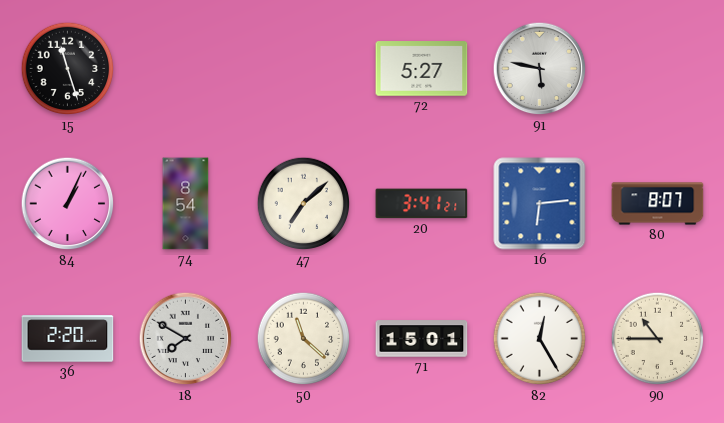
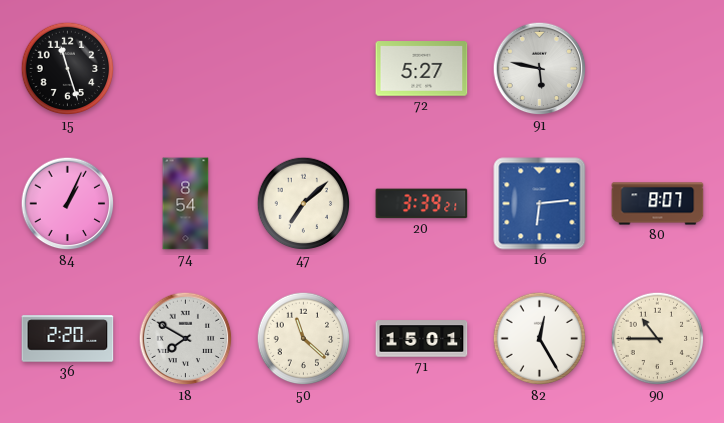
20: 3:41 -> 3:39
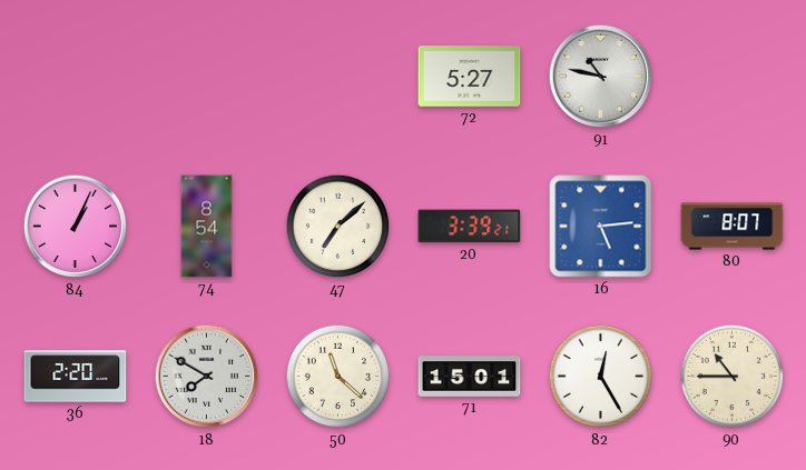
15: 11:27 -> none
91: 5:47 -> 10:47
16: 6:14 -> 5:14
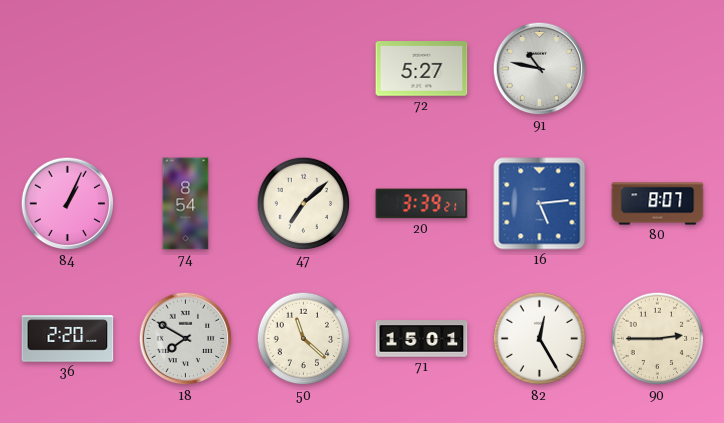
90: 10:45 -> 2:45
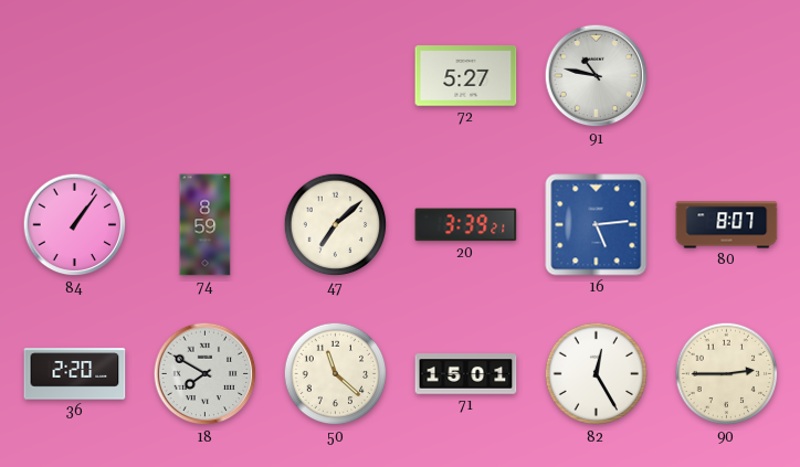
84: 1:04 -> 1:06
74: 8:54 -> 8:59
